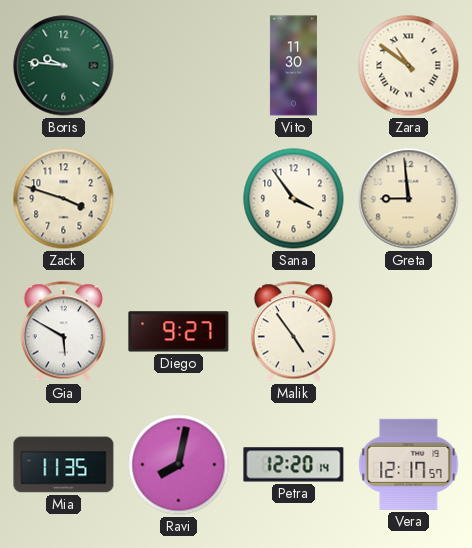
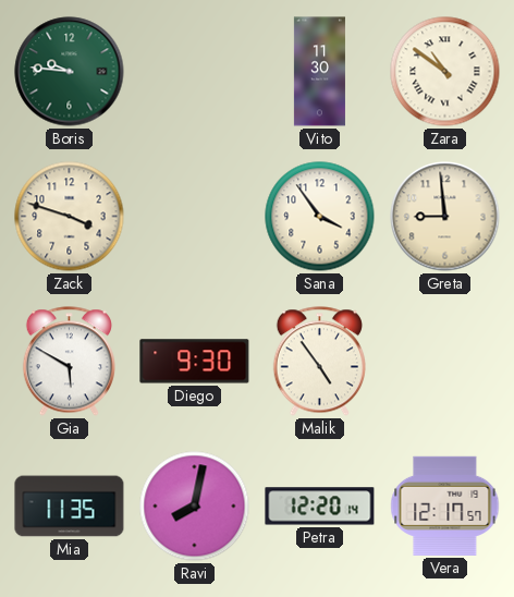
Diego: 9:27 -> 9:30
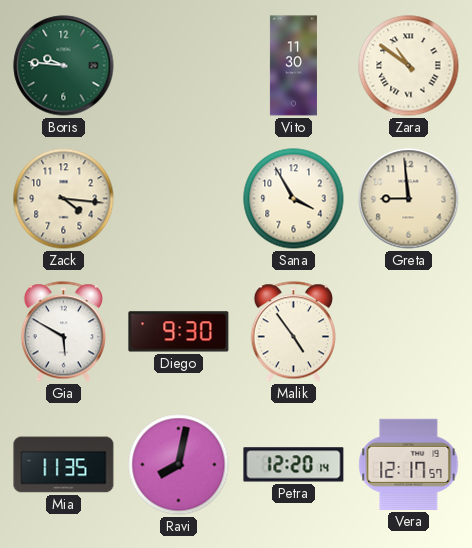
Zack: 3:48 -> 4:16
Sana: 3:54 -> 3:55
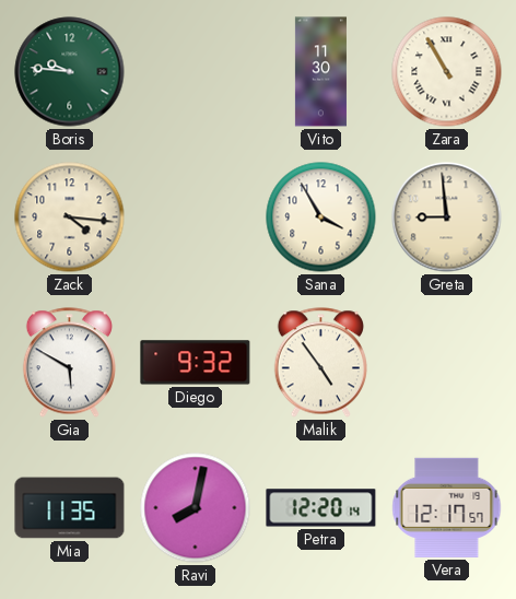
Zara: 10:51 -> 10:55
Diego: 9:30 -> 9:32
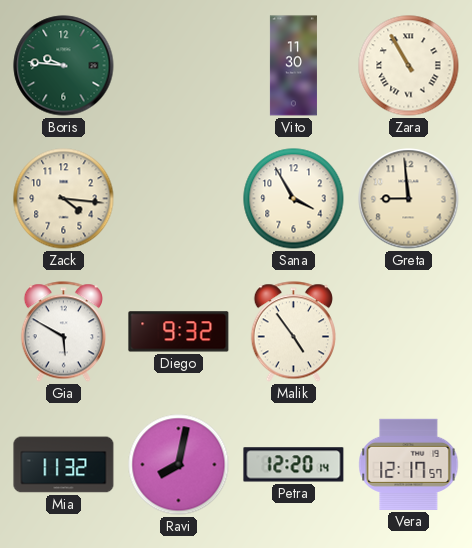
Mia: 11:35 -> 11:32
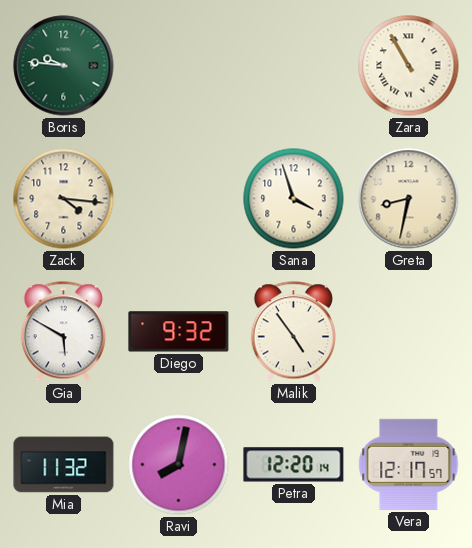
Vito: 11:30 -> none
Sana: 3:55 -> 3:57
Greta: 8:59 -> 8:32
